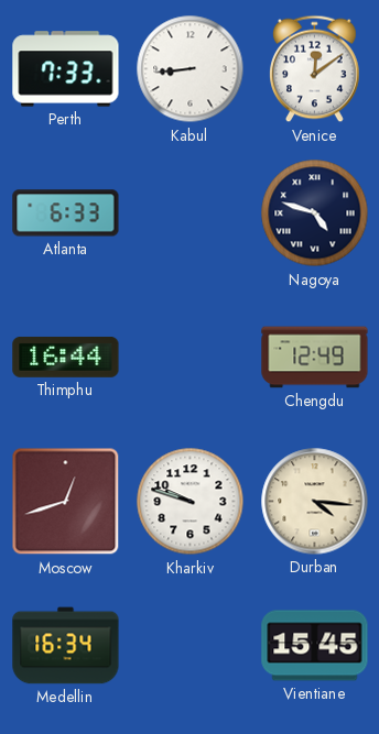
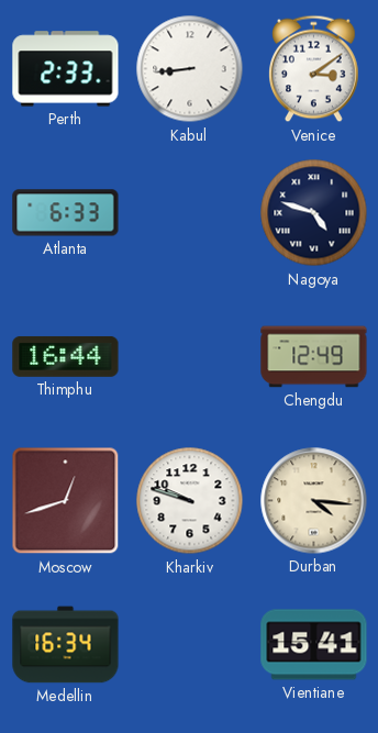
Perth: 7:33 -> 2:33
Venice: 12:09 -> 3:09
Vientiane: 15:45 -> 15:41
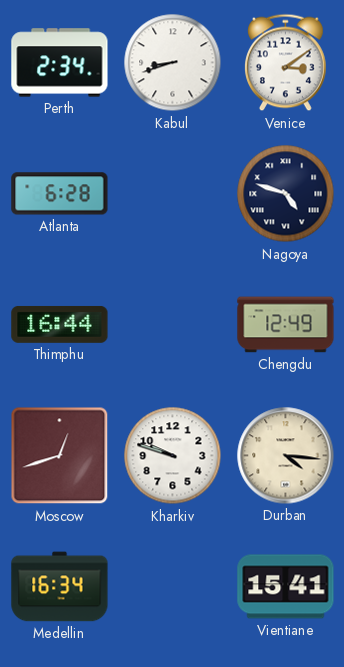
Perth: 2:33 -> 2:34
Kabul: 8:44 -> 8:42
Atlanta: 6:33 -> 6:28
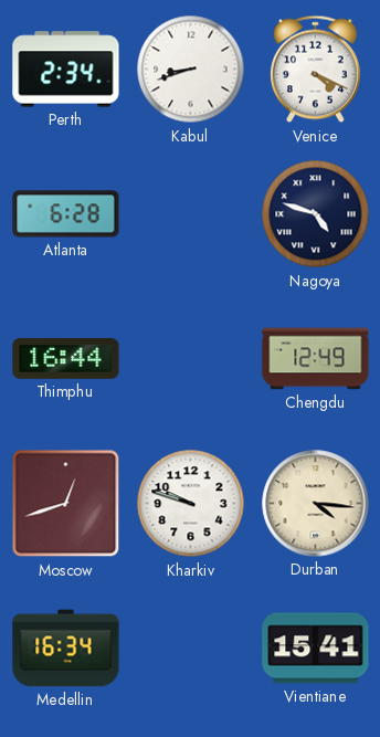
Venice: 3:09 -> 4:19
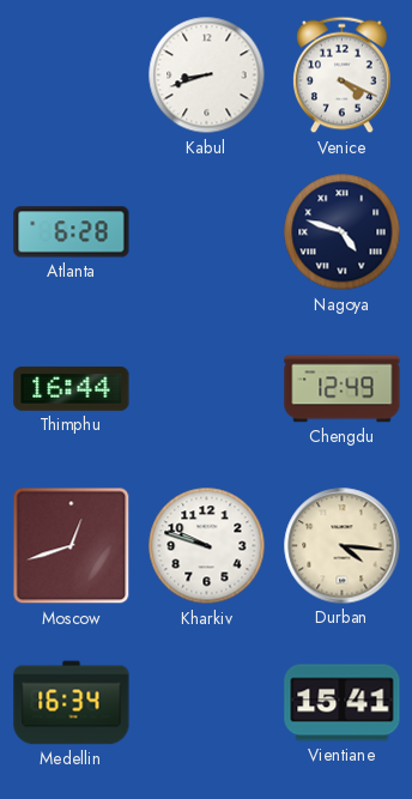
Perth: 2:34 -> none
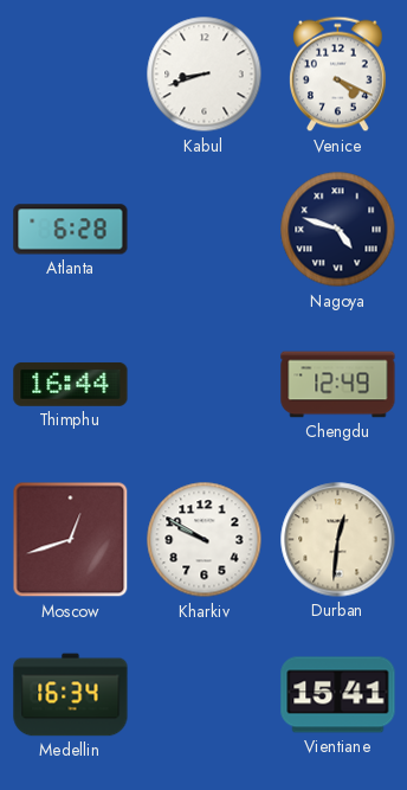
Kharkiv: 9:48 -> 9:50
Durban: 4:16 -> 12:31
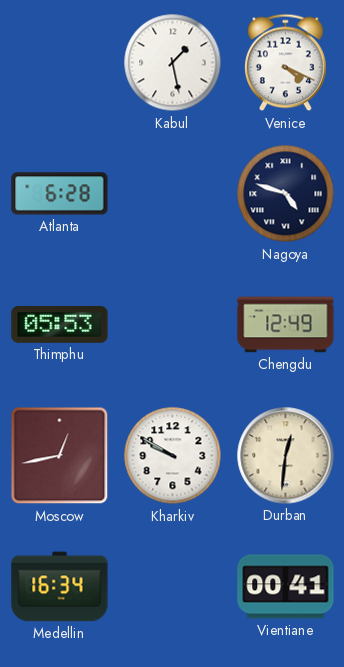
Kabul: 8:42 -> 1:28
Thimphu: 16:44 -> 05:53
Moscow: 12:42 -> 12:43
Vientiane: 15:41 -> 00:41
